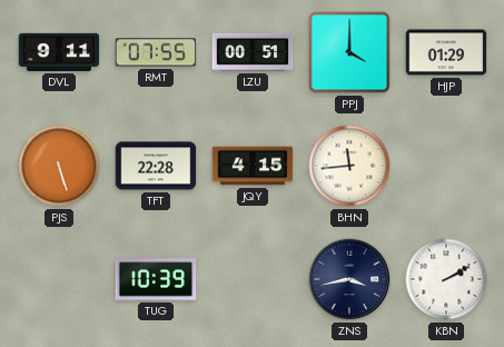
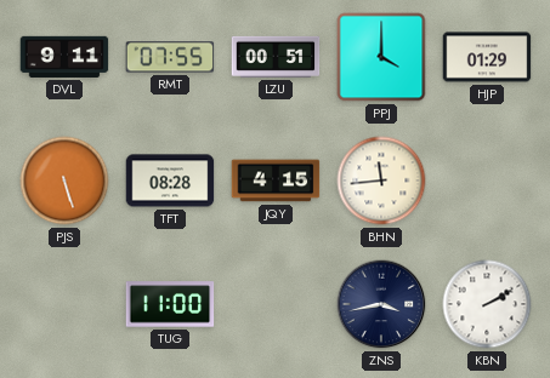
TFT: 22:28 -> 08:28
TUG: 10:39 -> 11:00
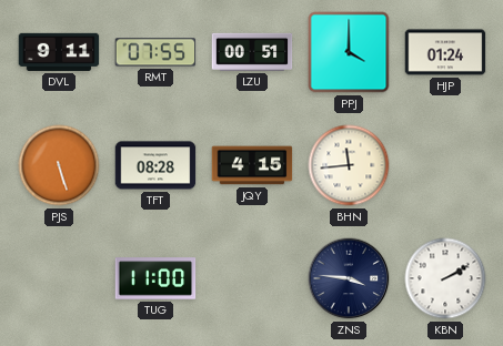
HJP: 01:29 -> 01:24
ZNS: 3:43 -> 3:46
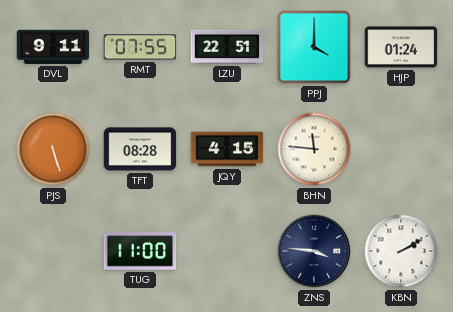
LZU: 00:51 -> 22:51
BHN: 11:44 -> 11:46
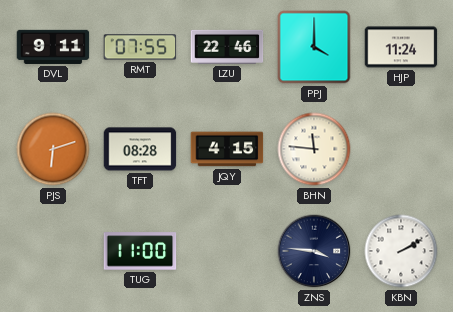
LZU: 22:51 -> 22:46
HJP: 01:24 -> 11:24
PJS: 5:27 -> 6:12
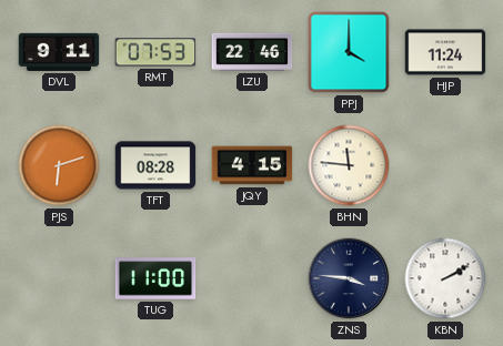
RMT: 07:55 -> 07:53
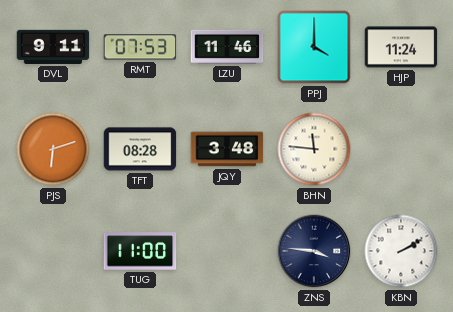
LZU: 22:46 -> 11:46
JQY: 4:15 -> 3:48
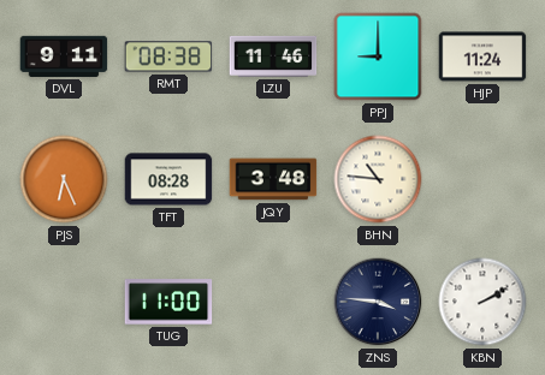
RMT: 07:53 -> 08:38
PPJ: 4:00 -> 9:00
PJS: 6:12 -> 6:26
BHN: 11:46 -> 10:46
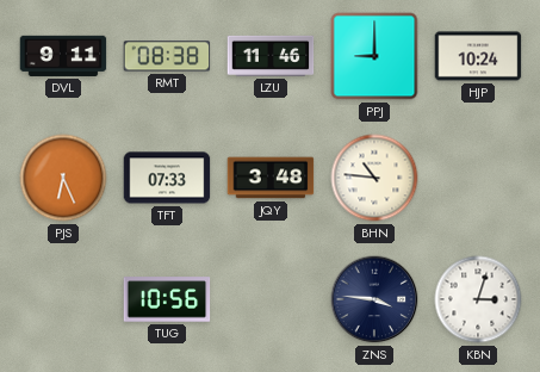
HJP: 11:24 -> 10:24
TFT: 08:28 -> 07:33
TUG: 11:00 -> 10:56
KBN: 2:10 -> 3:03
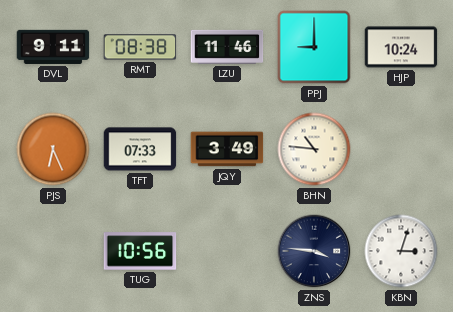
JQY: 3:48 -> 3:49
